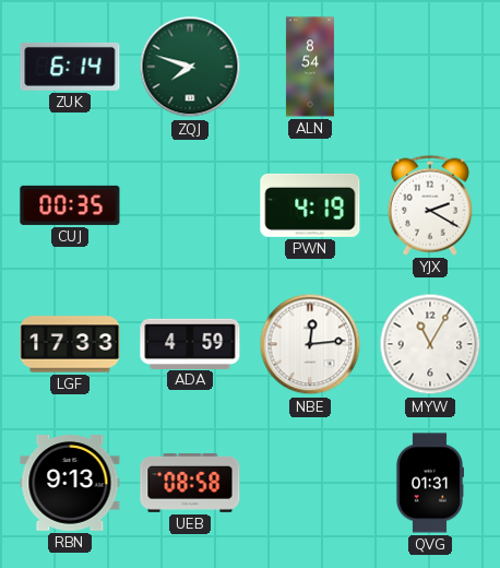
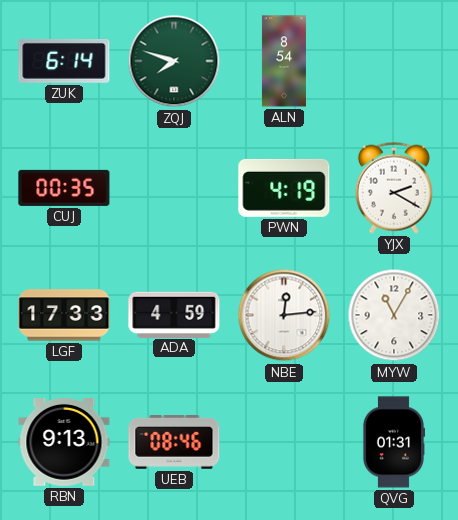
UEB: 08:58 -> 08:46
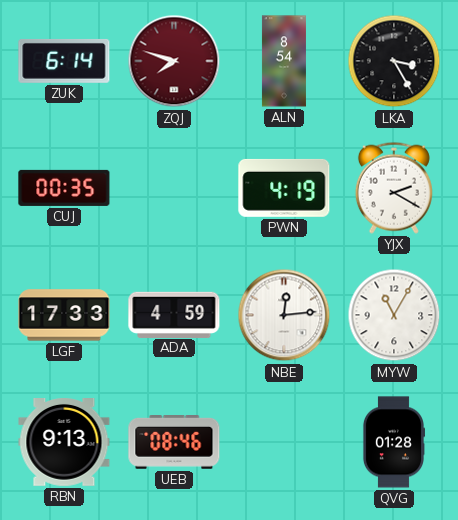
ZQJ dial: green -> burgundy
LKA: none -> 3:25
QVG: 01:31 -> 01:28
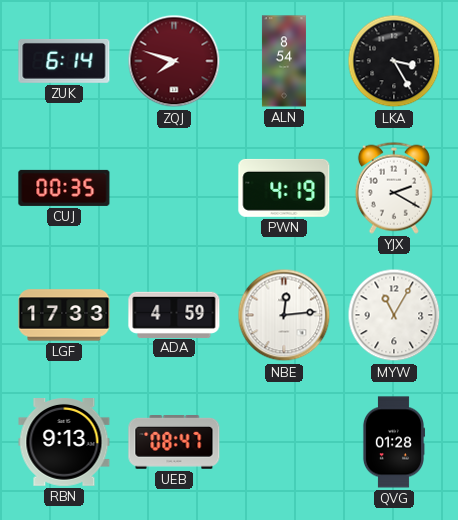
UEB: 08:46 -> 08:47
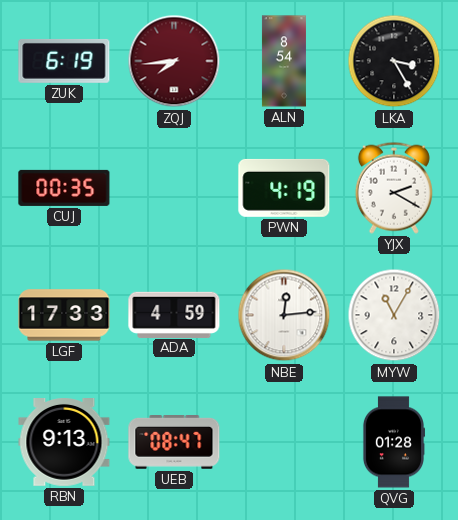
ZUK: 6:14 -> 6:19
ZQJ: 7:48 -> 7:44
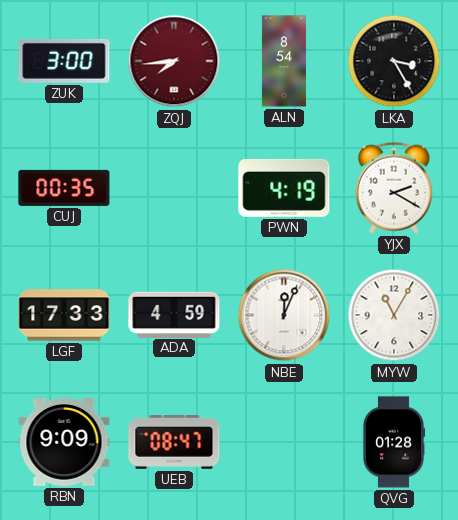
ZUK: 6:19 -> 3:00
NBE: 12:14 -> 12:04
RBN: 9:13 -> 9:09
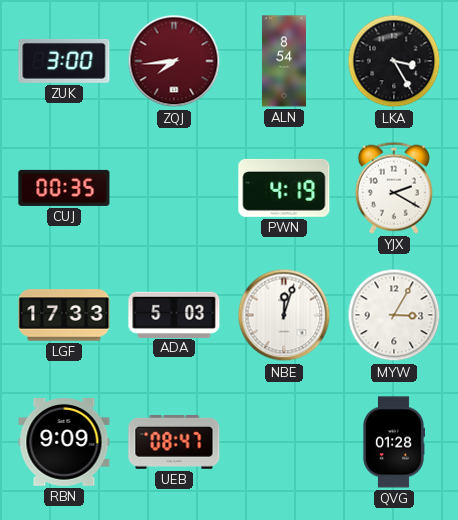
ADA: 4:59 -> 5:03
NBE: 12:04 -> 12:03
MYW: 11:05 -> 3:05
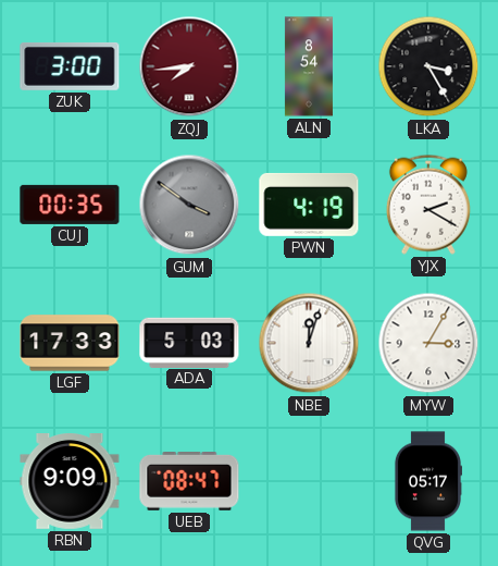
GUM: none -> 3:51
QVG: 01:28 -> 05:17
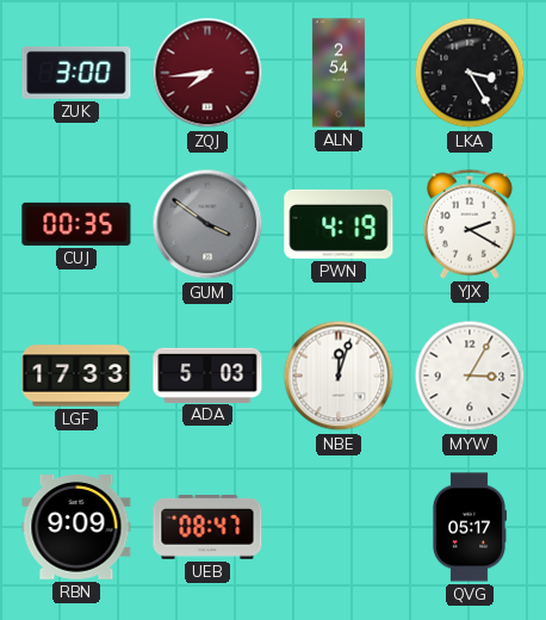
ALN: 8:54 -> 2:54
